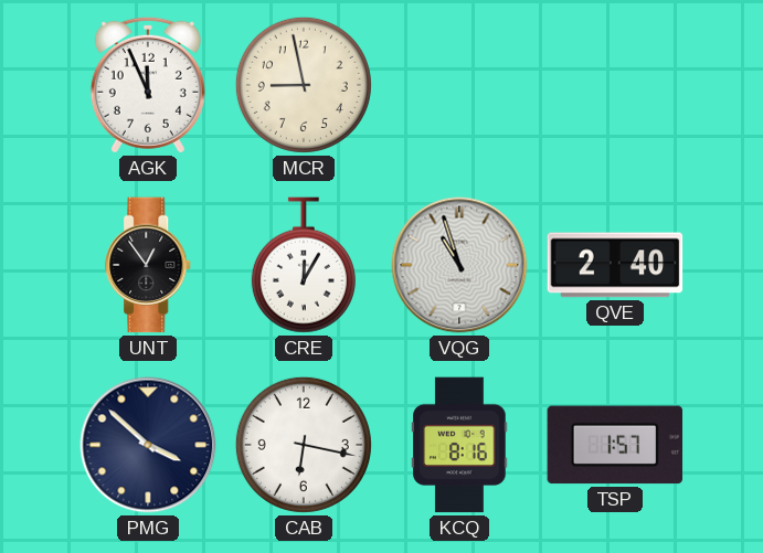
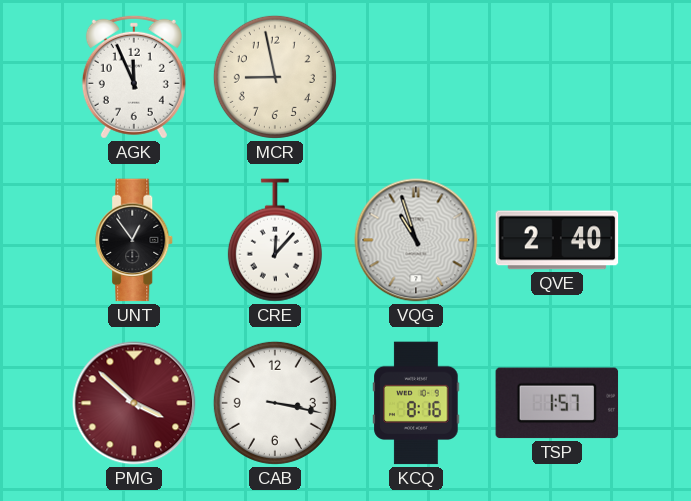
CRE: 12:05 -> 12:07
PMG dial: navy -> burgundy
CAB: 6:17 -> 3:17
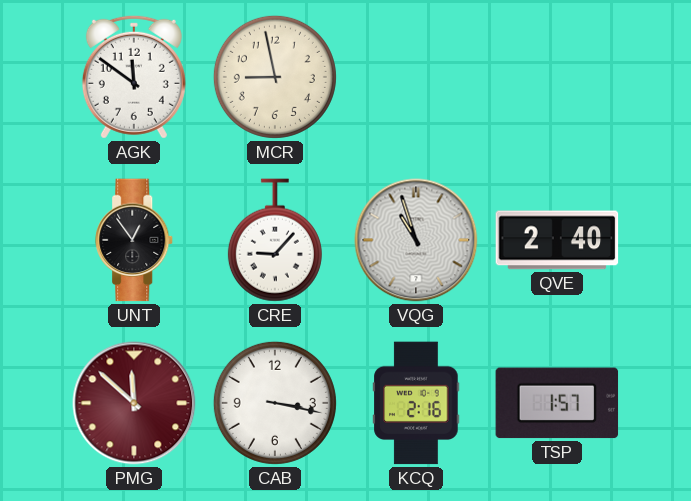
AGK: 11:56 -> 11:51
CRE: 12:07 -> 9:07
PMG: 3:52 -> 11:52
KCQ: 8:16 -> 2:16
